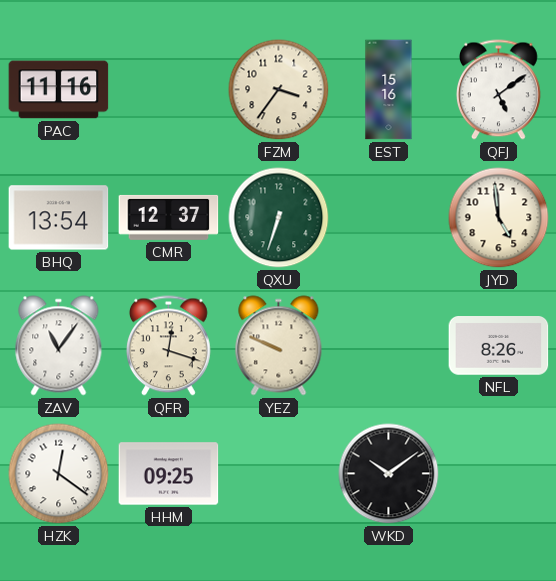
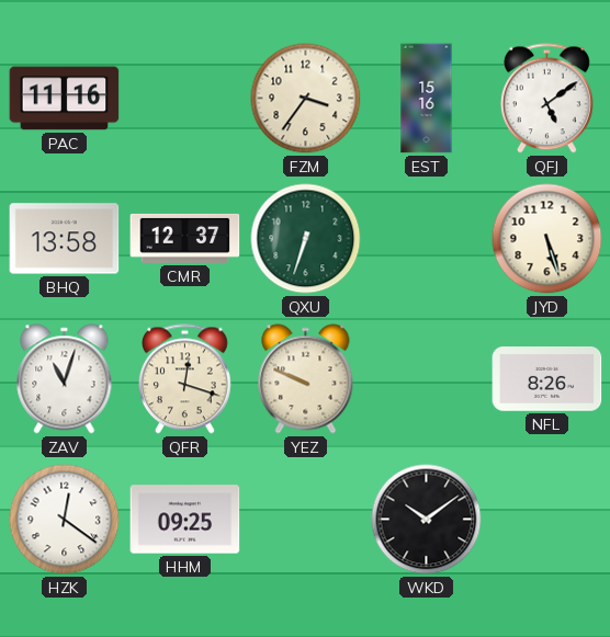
BHQ: 13:54 -> 13:58
JYD: 4:59 -> 5:27
ZAV: 11:06 -> 11:03
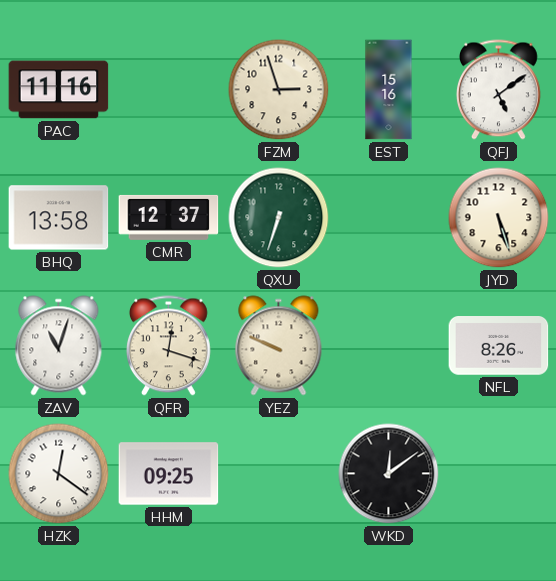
FZM: 3:36 -> 2:57
WKD: 10:09 -> 12:09
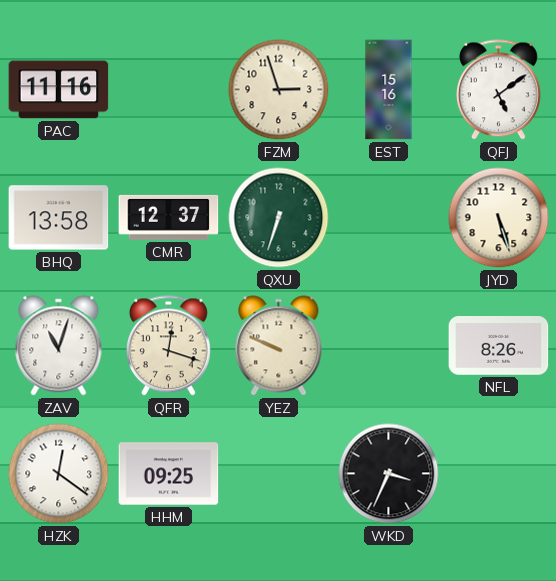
WKD: 12:09 -> 3:34
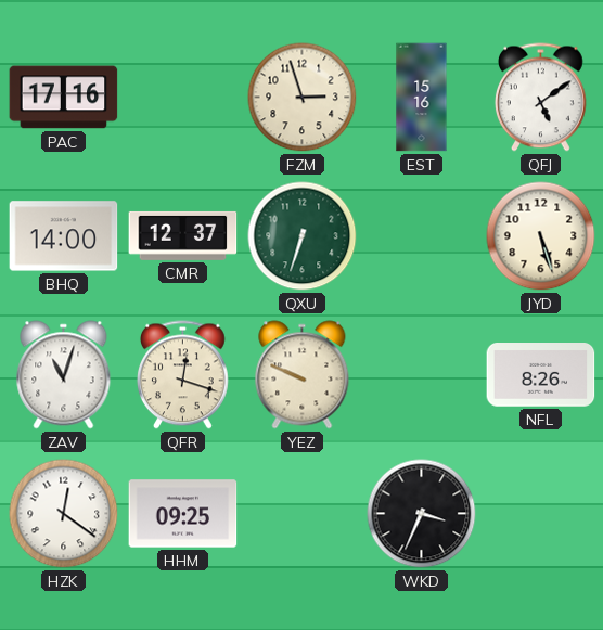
PAC: 11:16 -> 17:16
BHQ: 13:58 -> 14:00
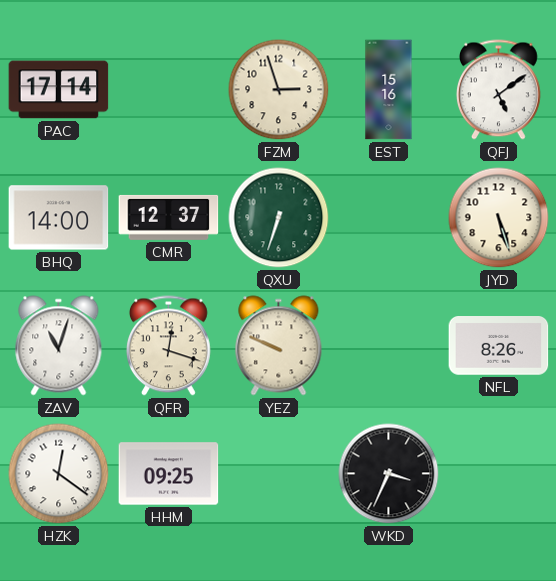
PAC: 17:16 -> 17:14
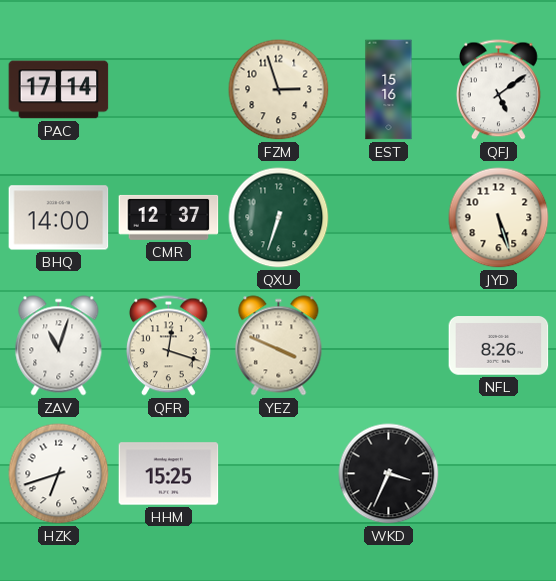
YEZ: 9:49 -> 3:49
HZK: 12:21 -> 6:42
HHM: 09:25 -> 15:25
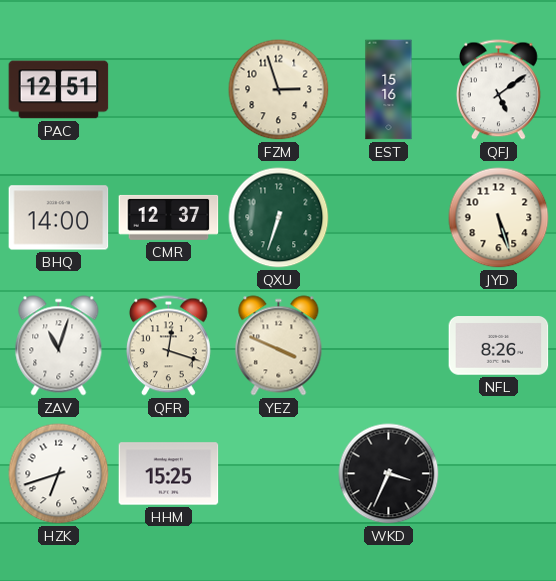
PAC: 17:14 -> 12:51
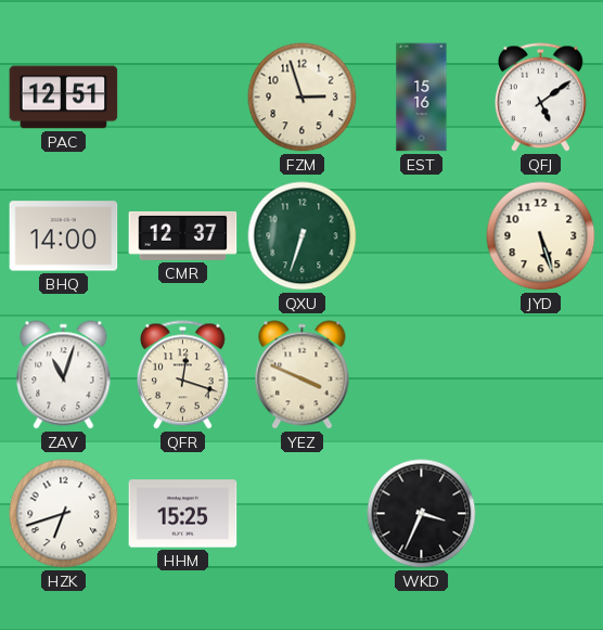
NFL: 8:26 -> none
